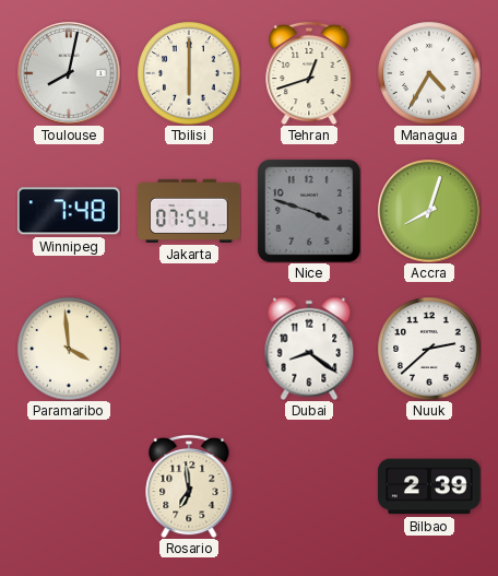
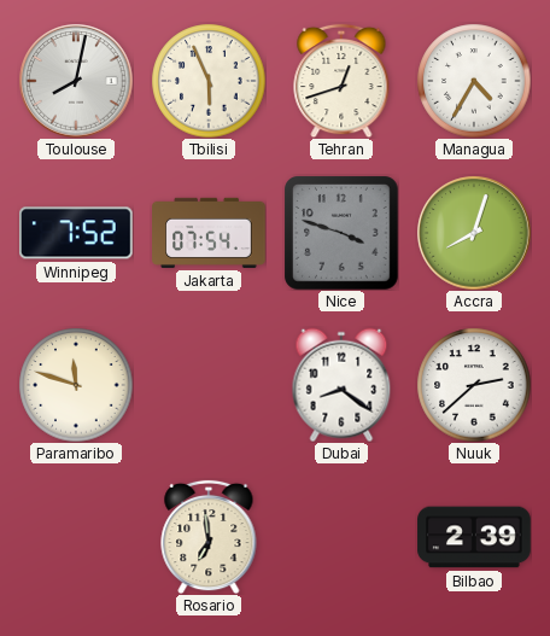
Tbilisi: 6:00 -> 5:56
Winnipeg: 7:48 -> 7:52
Paramaribo: 3:59 -> 11:48
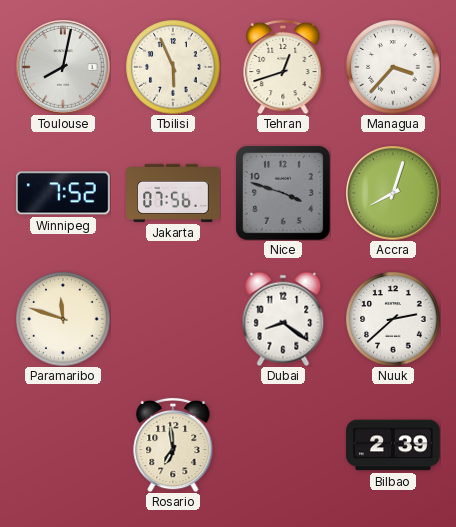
Managua: 4:35 -> 3:37
Jakarta: 07:54 -> 07:56
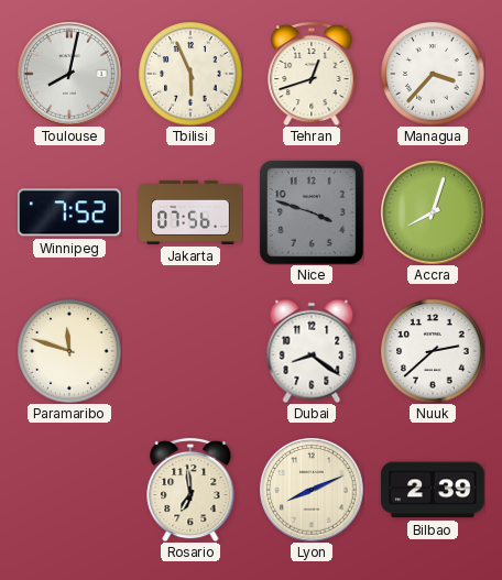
Lyon: none -> 8:11
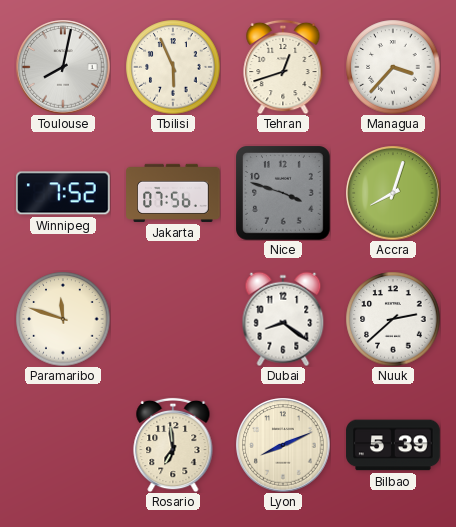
Bilbao: 2:39 -> 5:39
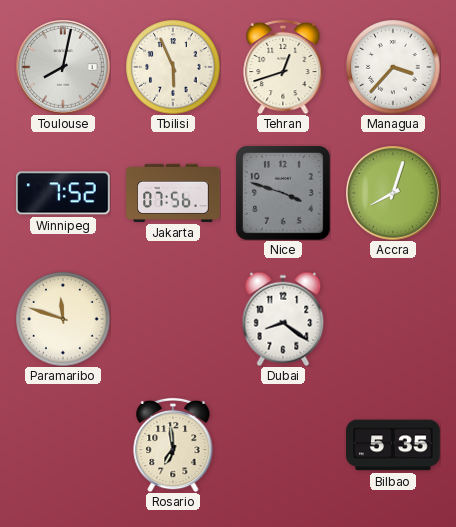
Nuuk: 2:38 -> none
Lyon: 8:11 -> none
Bilbao: 5:39 -> 5:35
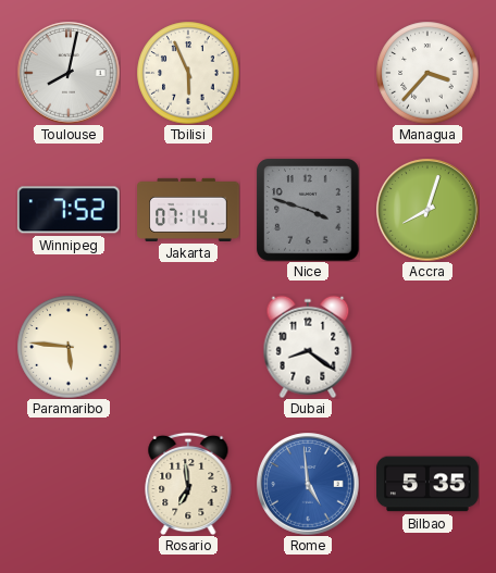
Tehran: 12:42 -> none
Jakarta: 07:56 -> 07:14
Paramaribo: 11:48 -> 5:46
Rome: none -> 4:59
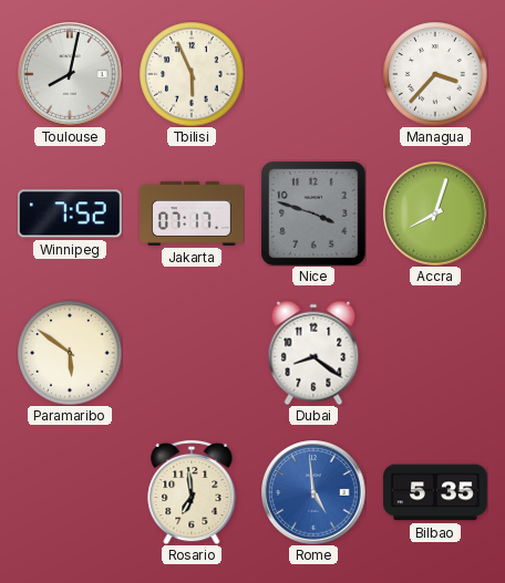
Jakarta: 07:14 -> 07:17
Paramaribo: 5:46 -> 5:51
